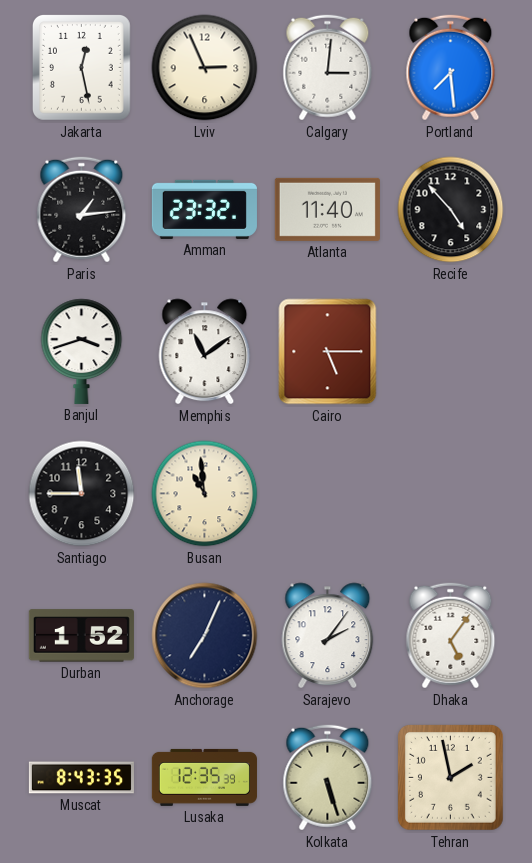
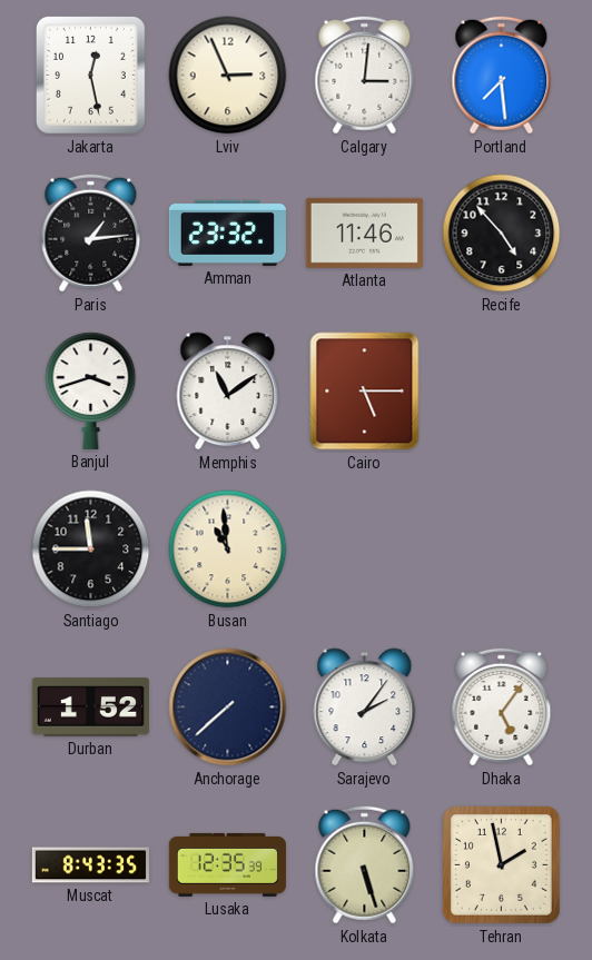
Atlanta: 11:40 -> 11:46
Anchorage: 7:04 -> 7:38
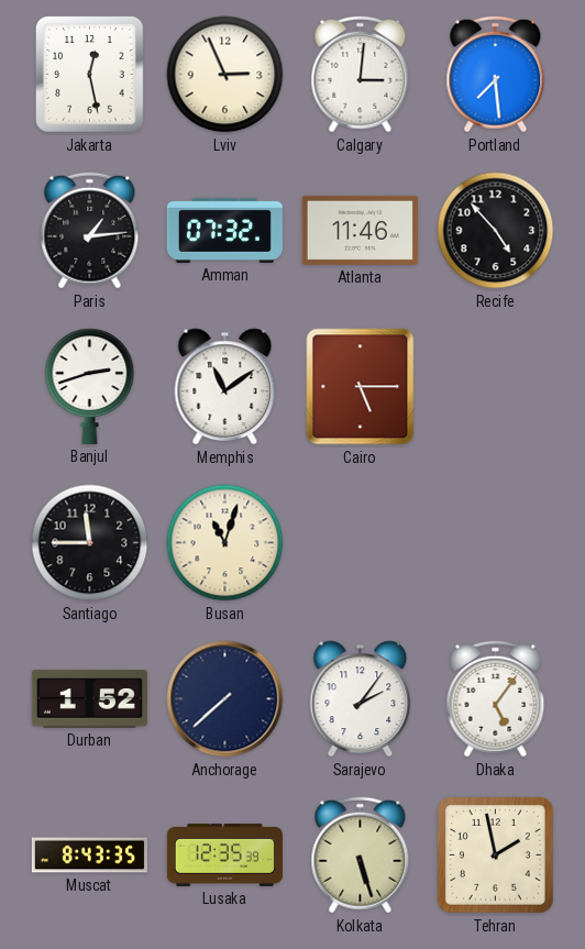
Amman: 23:32 -> 07:32
Banjul: 3:42 -> 2:42
Busan: 10:59 -> 11:03
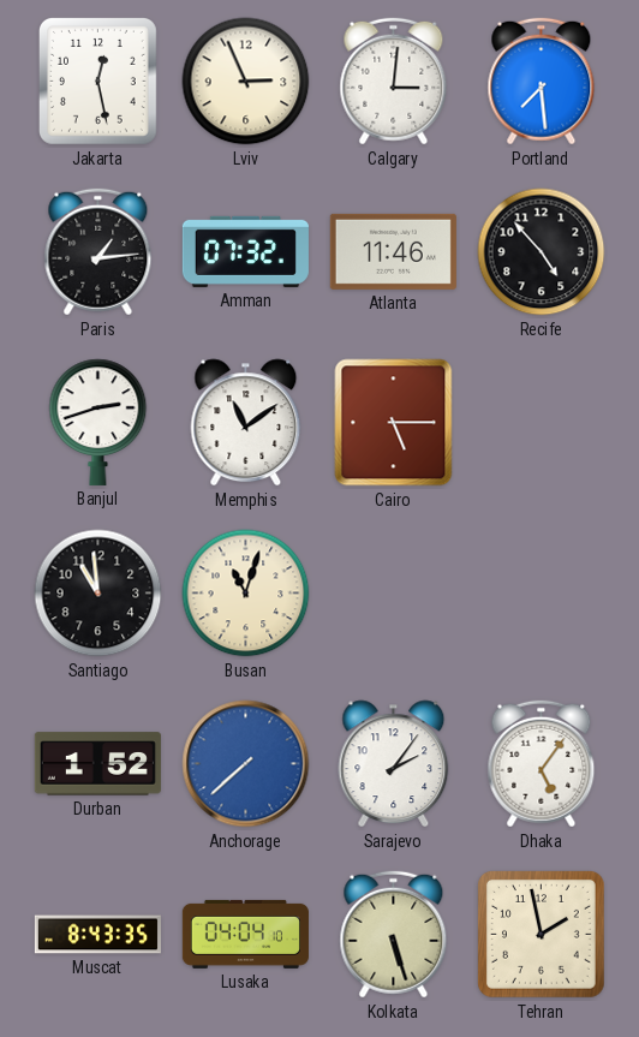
Santiago: 11:45 -> 10:59
Anchorage dial: navy -> blue
Lusaka: 12:35 -> 04:04
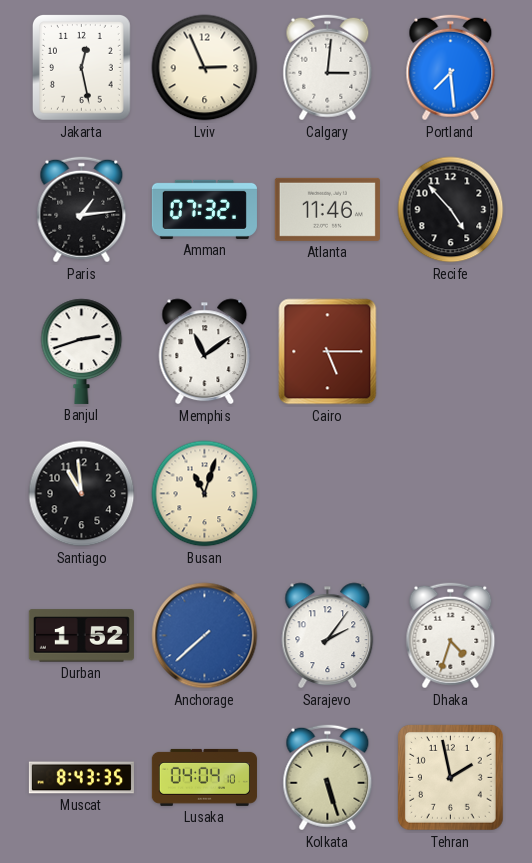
Dhaka: 5:06 -> 4:33
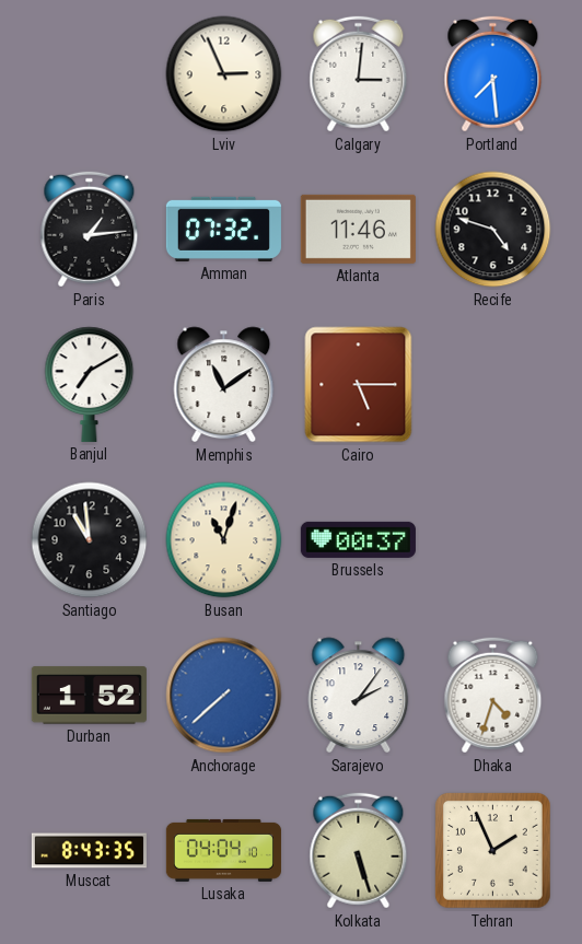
Jakarta: 12:28 -> none
Recife: 4:53 -> 4:48
Banjul: 2:42 -> 7:10
Brussels: none -> 00:37
Tehran: 1:58 -> 1:56
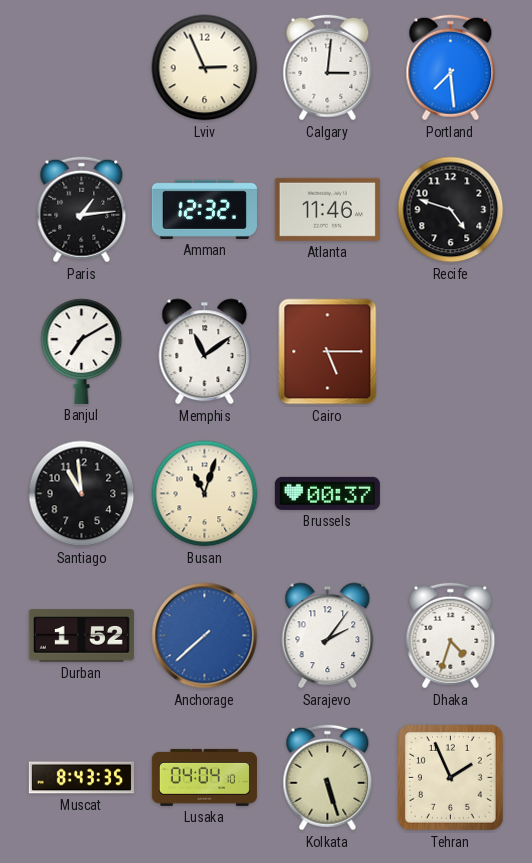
Amman: 07:32 -> 12:32
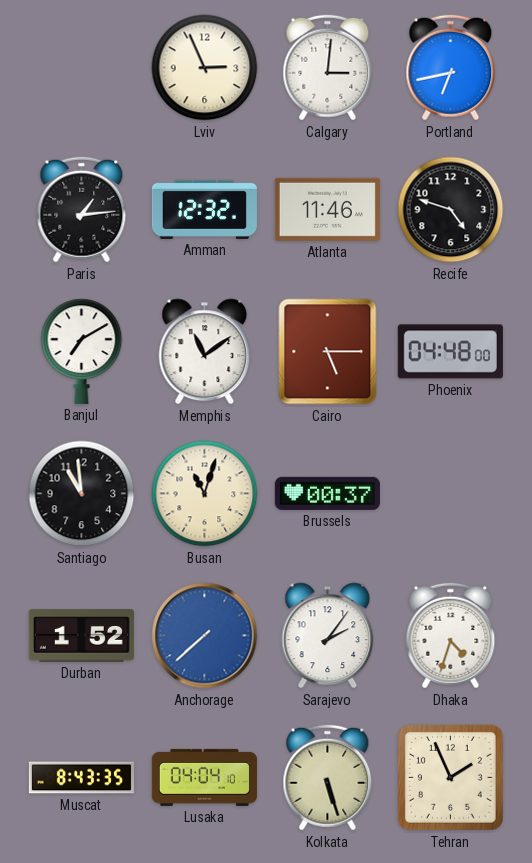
Portland: 7:29 -> 6:43
Phoenix: none -> 04:48
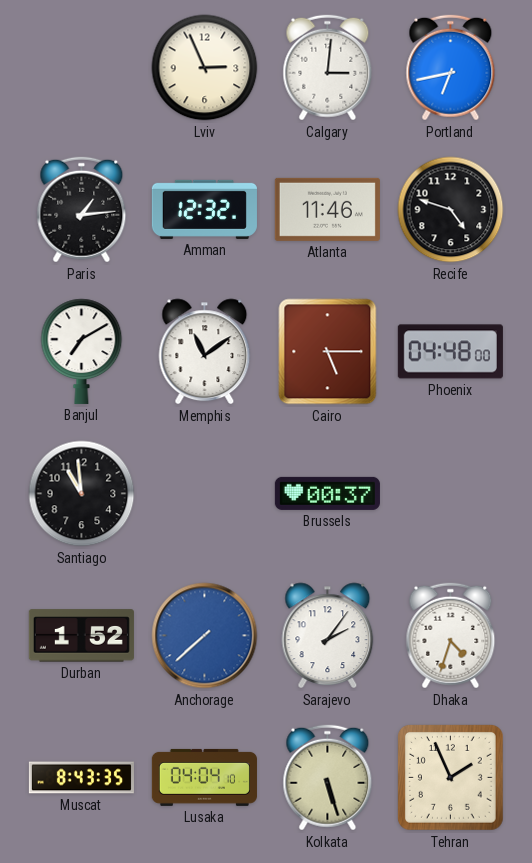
Busan: 11:03 -> none
